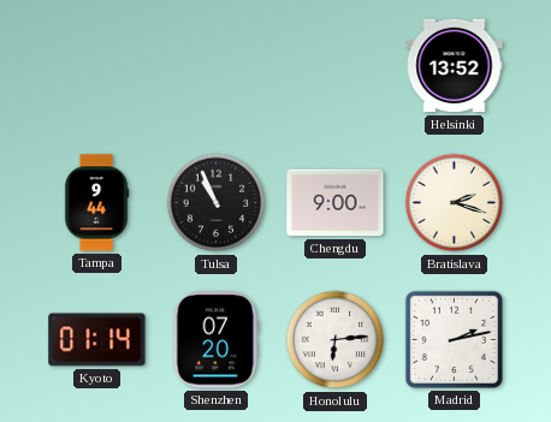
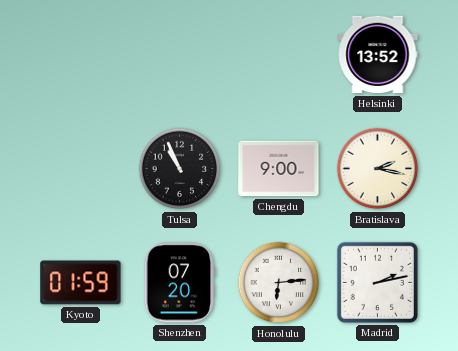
Tampa: 9:44 -> none
Bratislava: 2:18 -> 2:17
Kyoto: 01:14 -> 01:59
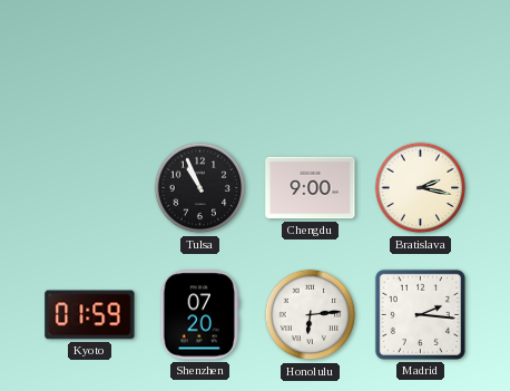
Helsinki: 13:52 -> none
Madrid: 2:13 -> 2:16
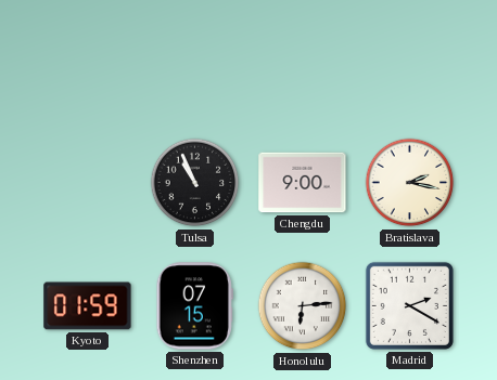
Shenzhen: 07:20 -> 07:15
Madrid: 2:16 -> 2:20
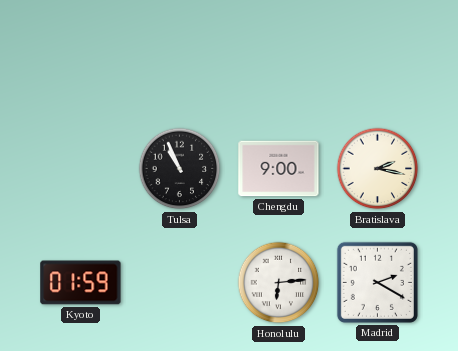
Shenzhen: 07:15 -> none
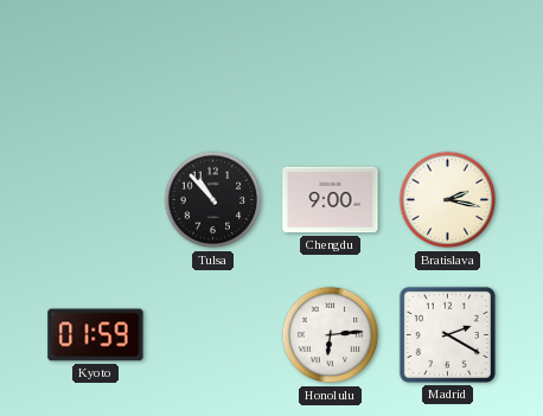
Tulsa: 10:56 -> 10:53
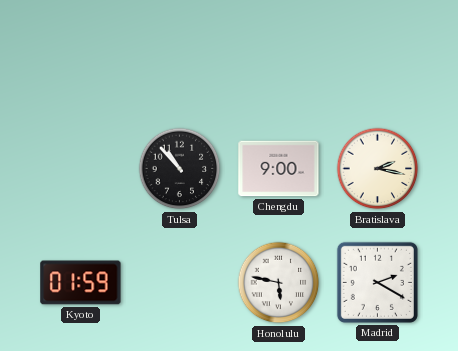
Honolulu: 6:14 -> 5:47
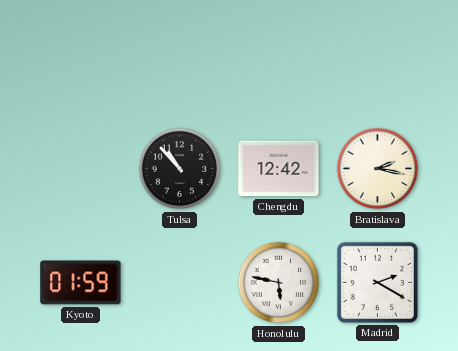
Chengdu: 9:00 -> 12:42
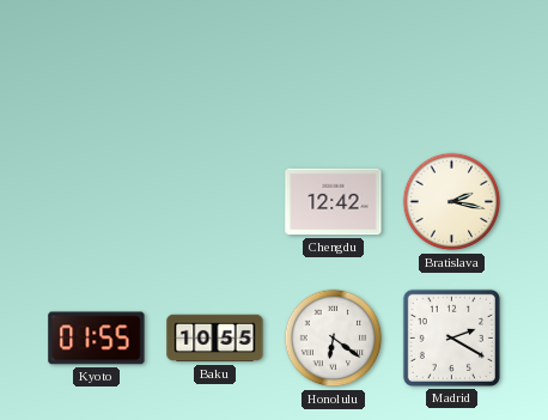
Tulsa: 10:53 -> none
Kyoto: 01:59 -> 01:55
Baku: none -> 10:55
Honolulu: 5:47 -> 6:21
